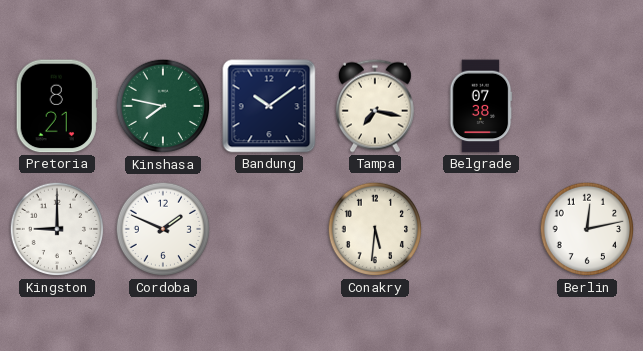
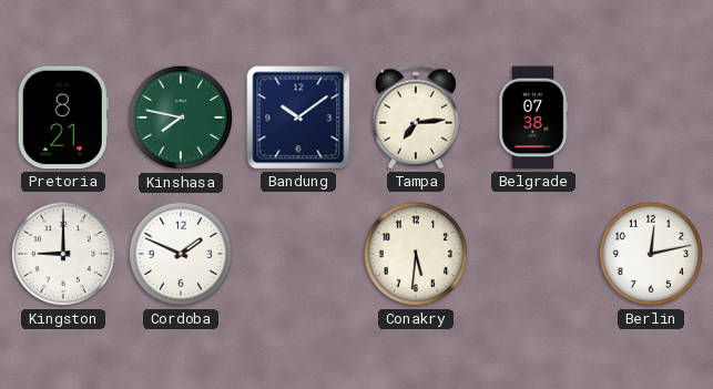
Tampa: 7:17 -> 7:14
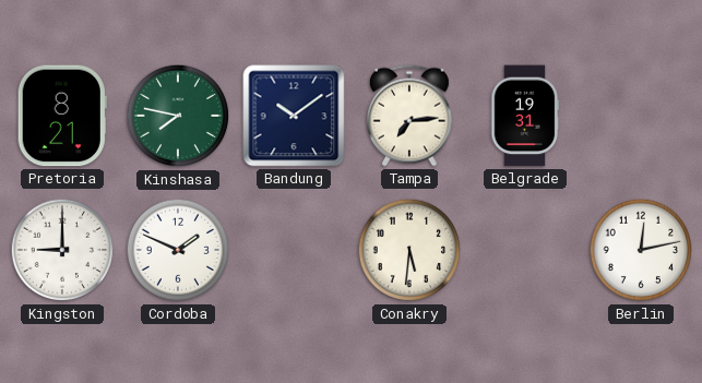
Belgrade: 07:38 -> 19:31
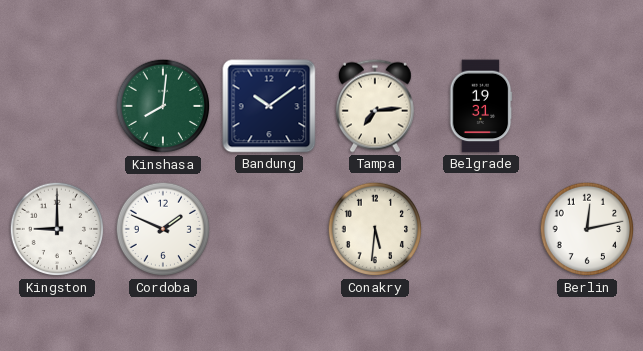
Pretoria: 8:21 -> none
Kinshasa: 7:47 -> 8:01
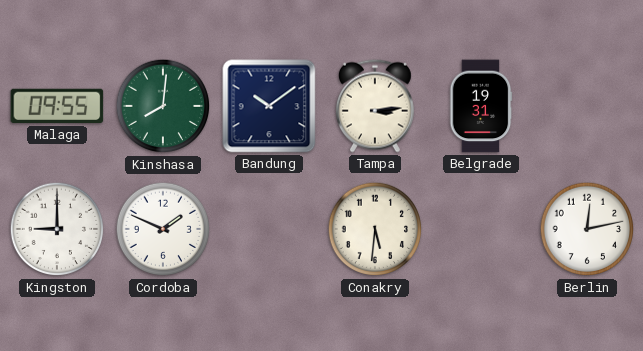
Malaga: none -> 09:55
Tampa: 7:14 -> 3:14
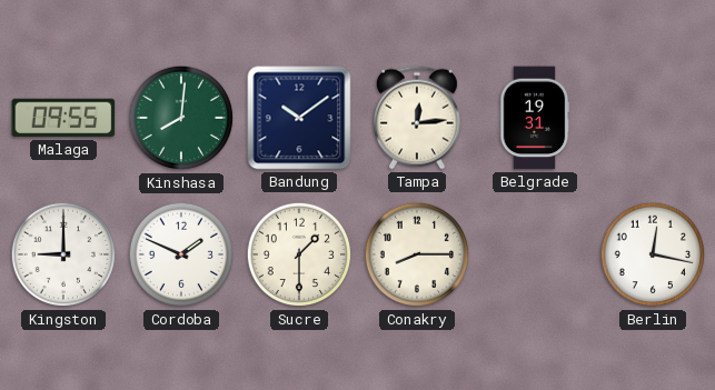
Tampa: 3:14 -> 12:14
Sucre: none -> 1:30
Conakry: 5:31 -> 8:15
Berlin: 12:13 -> 12:17
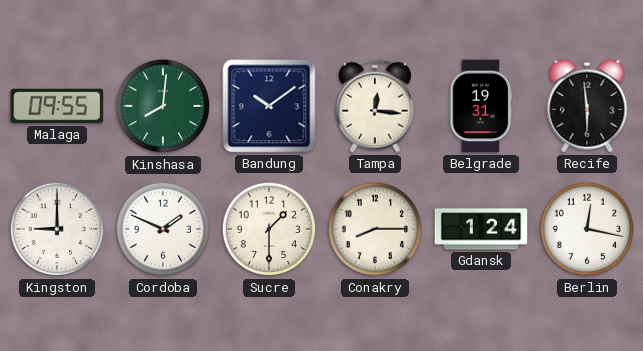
Tampa: 12:14 -> 12:16
Recife: none -> 5:59
Gdansk: none -> 1:24
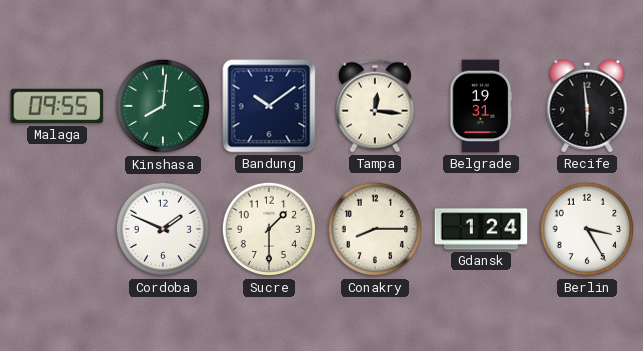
Kingston: 9:00 -> none
Berlin: 12:17 -> 3:25
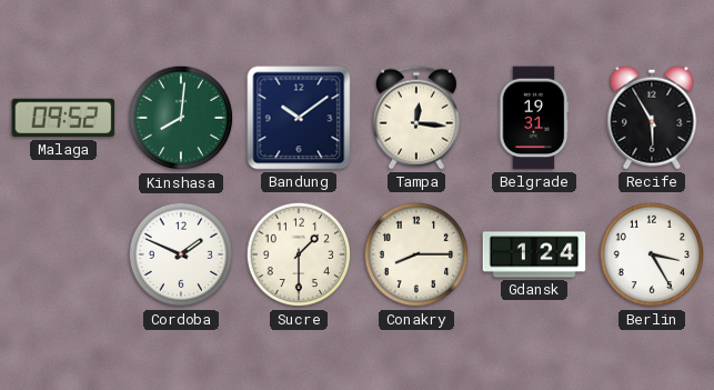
Malaga: 09:55 -> 09:52
Recife: 5:59 -> 5:55
